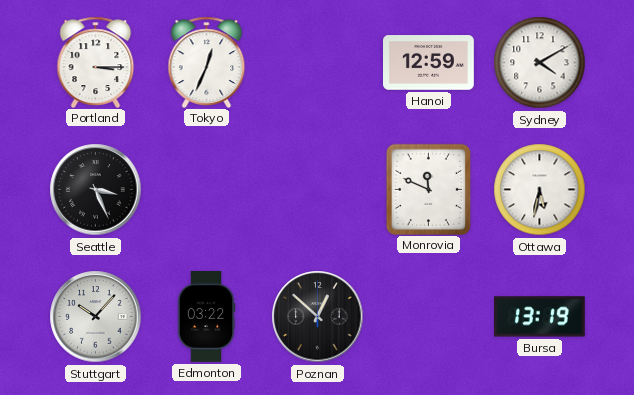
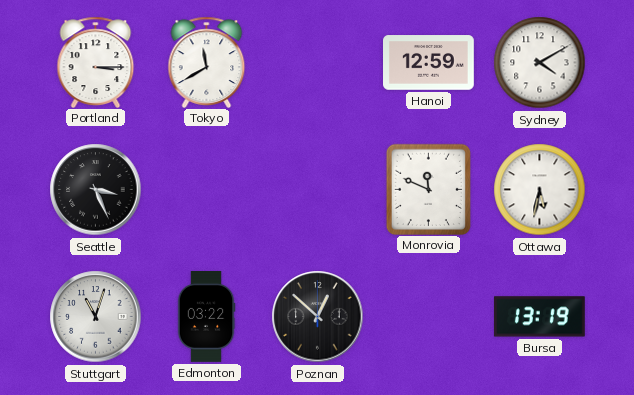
Tokyo: 12:34 -> 11:40
Stuttgart: 10:07 -> 11:03
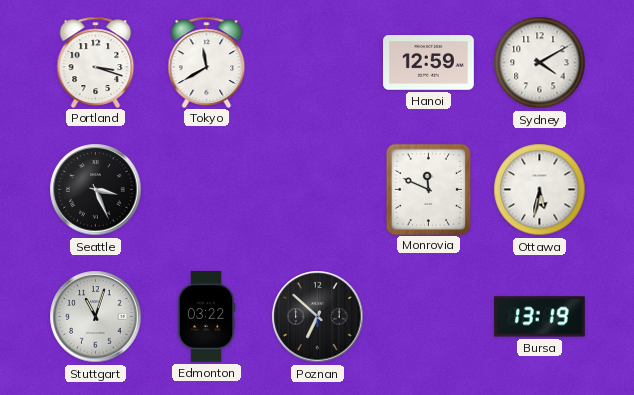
Portland: 3:15 -> 3:18
Poznan: 12:52 -> 6:52
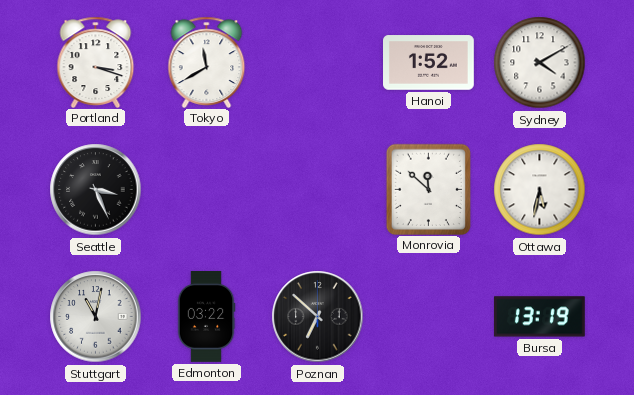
Hanoi: 12:59 -> 1:52
Monrovia: 11:49 -> 11:52
Stuttgart: 11:03 -> 11:02
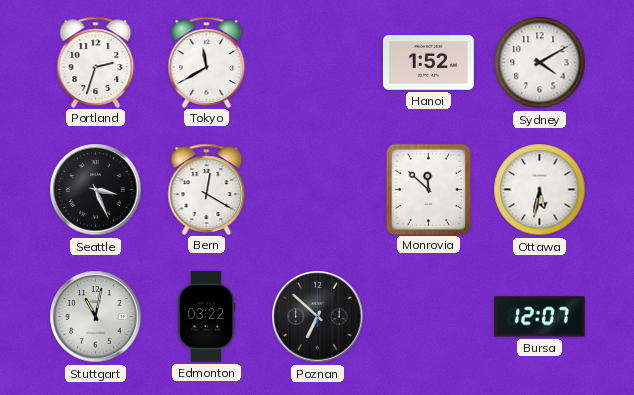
Portland: 3:18 -> 2:33
Bern: none -> 12:20
Bursa: 13:19 -> 12:07
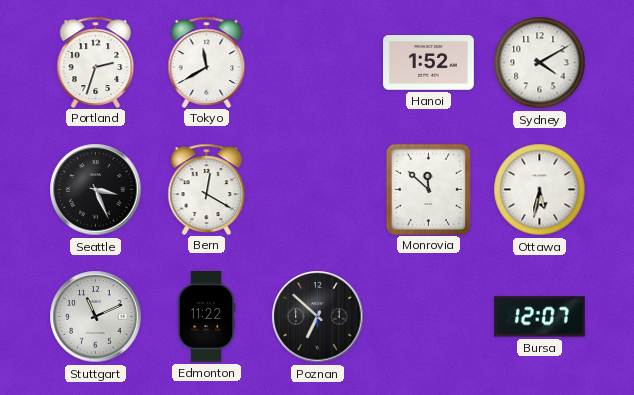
Stuttgart: 11:02 -> 11:11
Edmonton: 03:22 -> 11:22
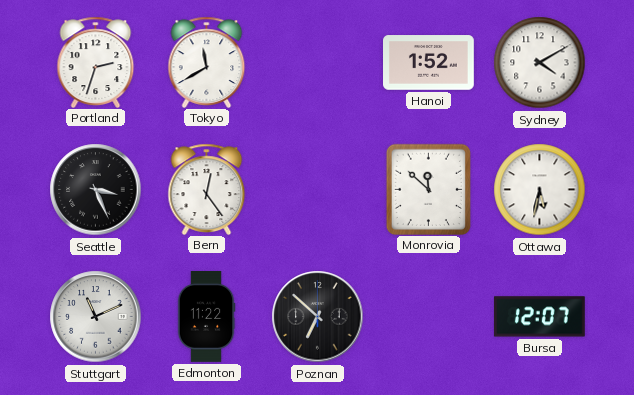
Bern: 12:20 -> 12:24
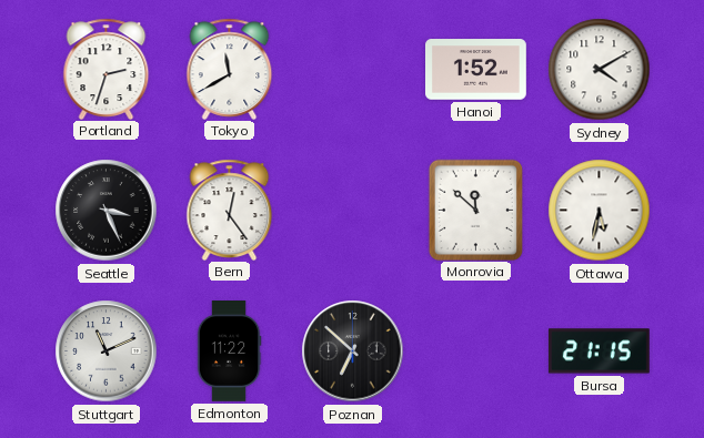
Bursa: 12:07 -> 21:15
